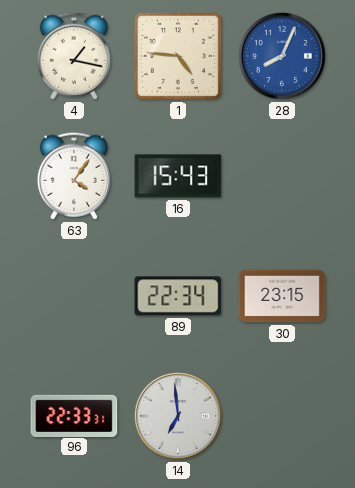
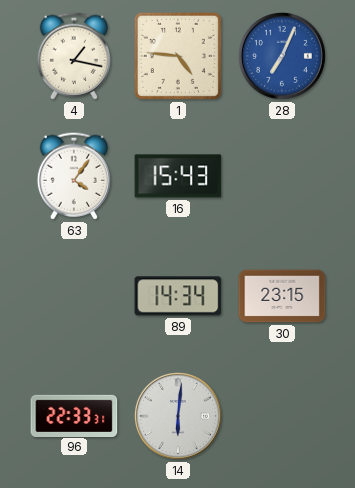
28: 8:04 -> 7:04
89: 22:34 -> 14:34
14: 6:59 -> 6:01
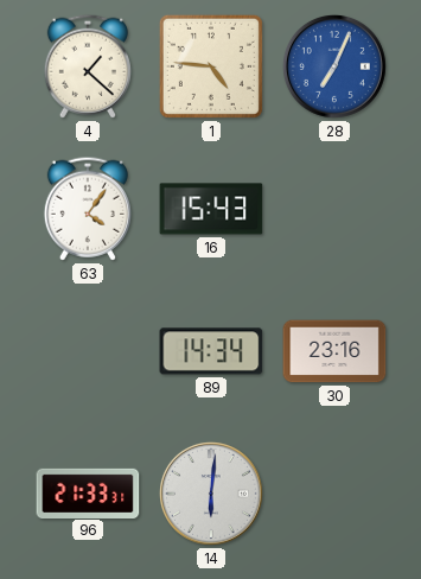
4: 1:17 -> 1:22
30: 23:15 -> 23:16
96: 22:33 -> 21:33
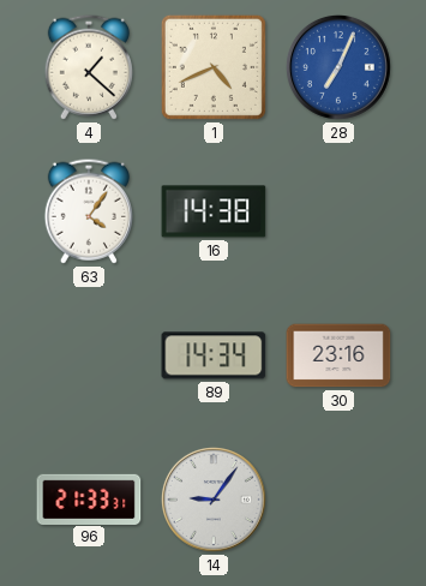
1: 4:46 -> 4:41
16: 15:43 -> 14:38
14: 6:01 -> 9:06
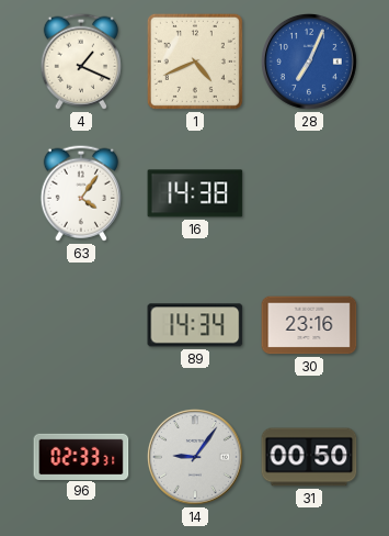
4: 1:22 -> 1:19
96: 21:33 -> 02:33
31: none -> 00:50
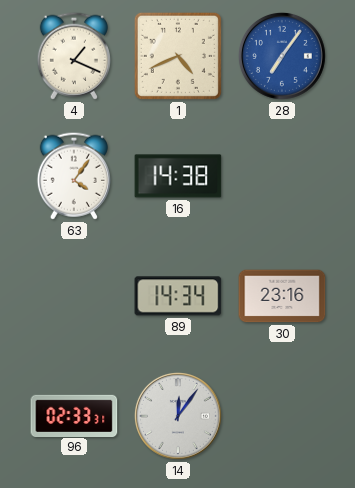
28: 7:04 -> 7:06
14: 9:06 -> 12:06
31: 00:50 -> none
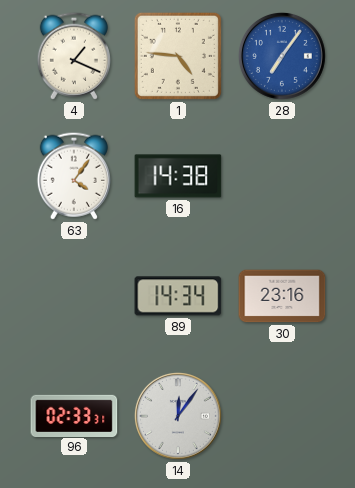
1: 4:41 -> 4:46
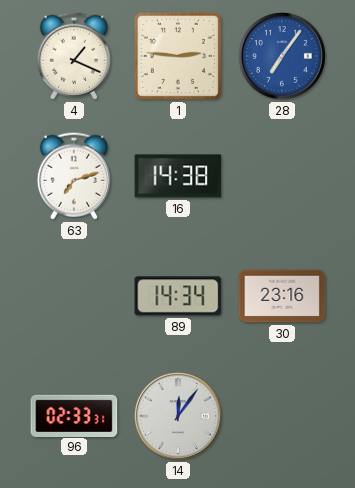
1: 4:46 -> 2:46
63: 4:06 -> 7:12
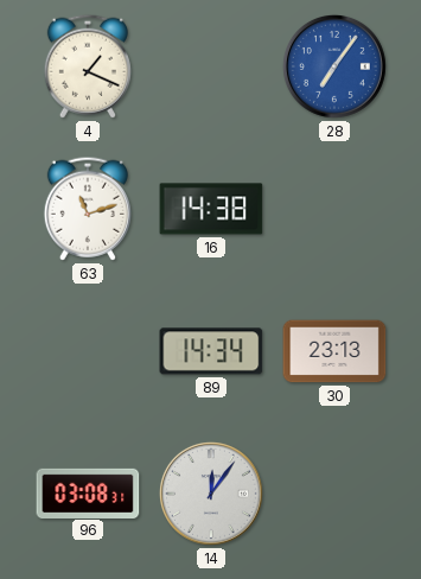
1: 2:46 -> none
63: 7:12 -> 11:12
30: 23:16 -> 23:13
96: 02:33 -> 03:08
